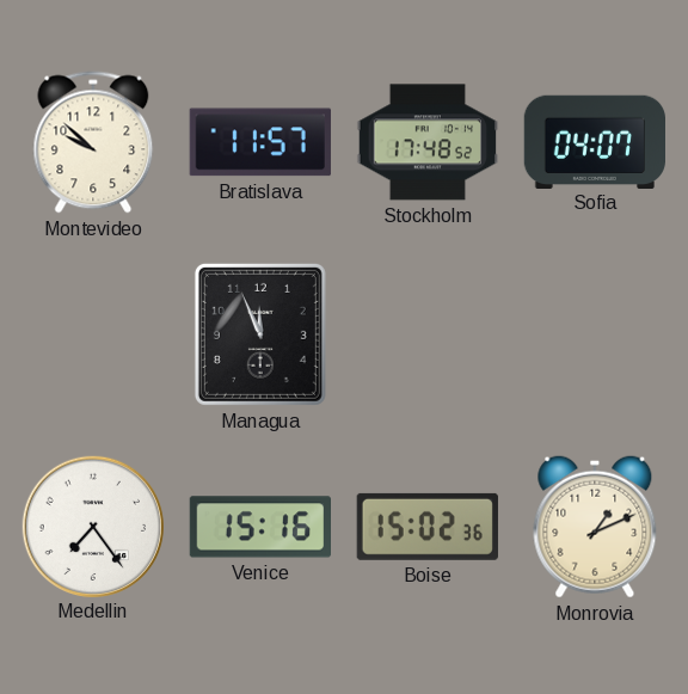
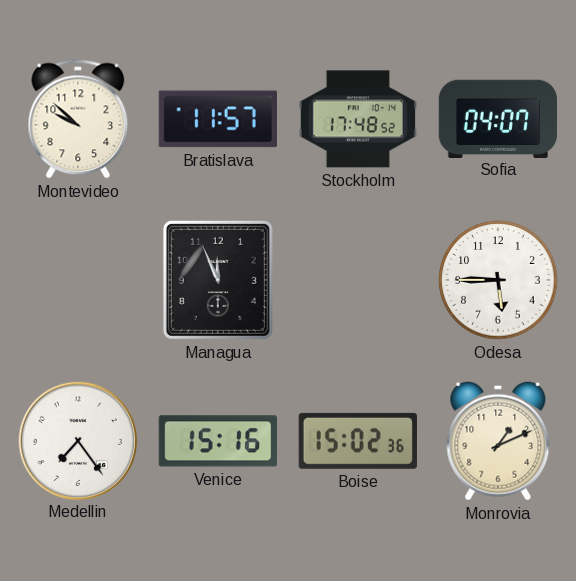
Odesa: none -> 5:45
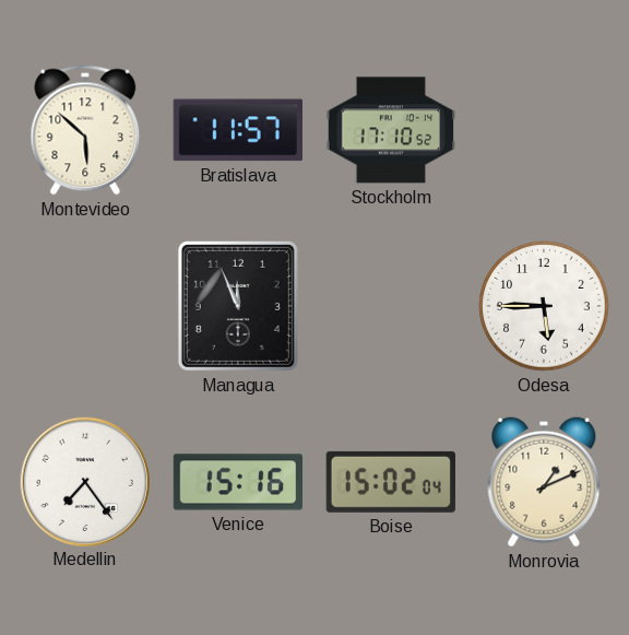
Montevideo: 9:52 -> 5:52
Stockholm: 17:48 -> 17:10
Sofia: 04:07 -> none
Boise: 15:02:36 -> 15:02:04
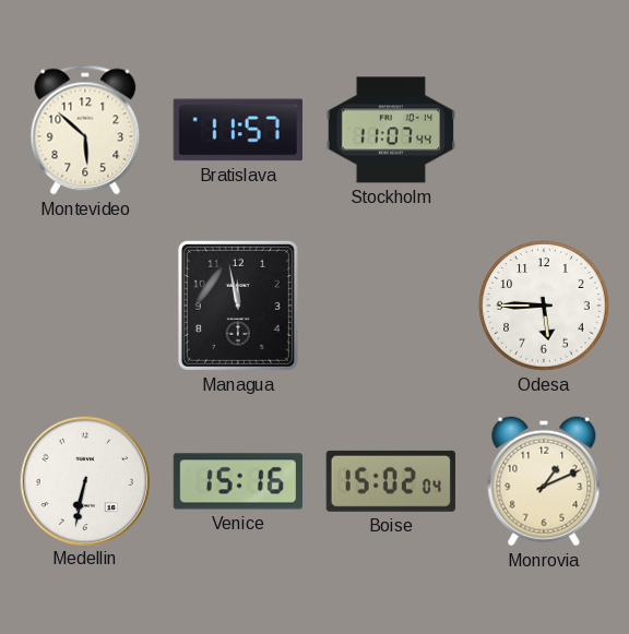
Stockholm: 17:10 -> 11:07
Managua: 11:56 -> 11:58
Medellin: 7:24 -> 6:32
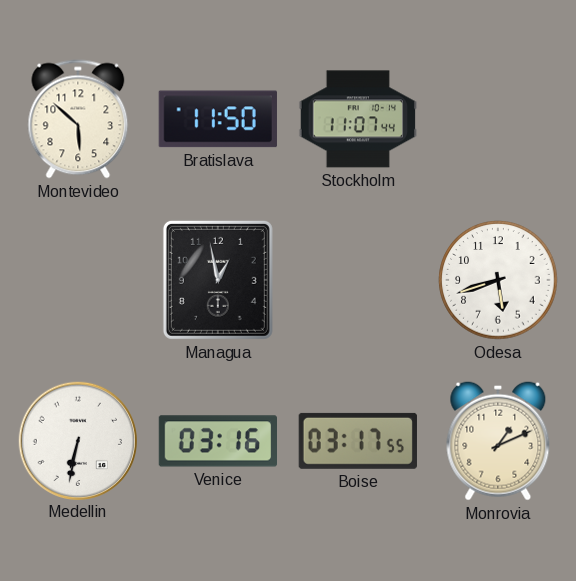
Bratislava: 11:57 -> 11:50
Managua: 11:58 -> 12:58
Odesa: 5:45 -> 5:42
Venice: 15:16 -> 03:16
Boise: 15:02 -> 03:17
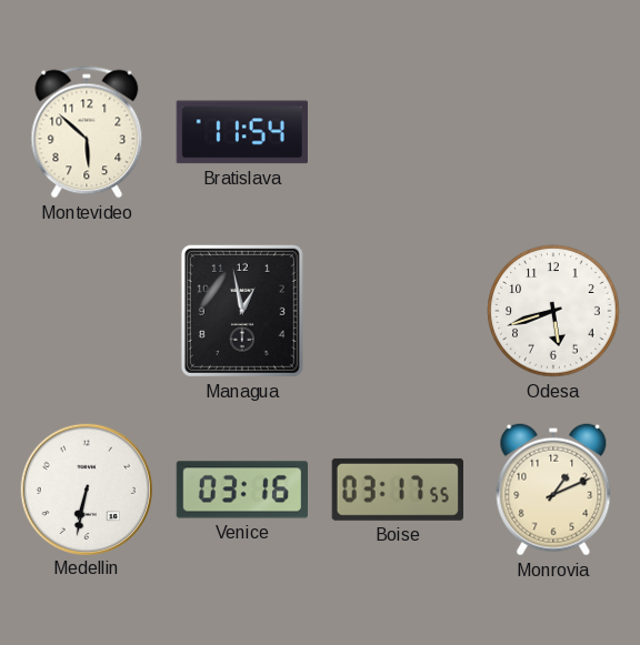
Bratislava: 11:50 -> 11:54
Stockholm: 11:07 -> none
